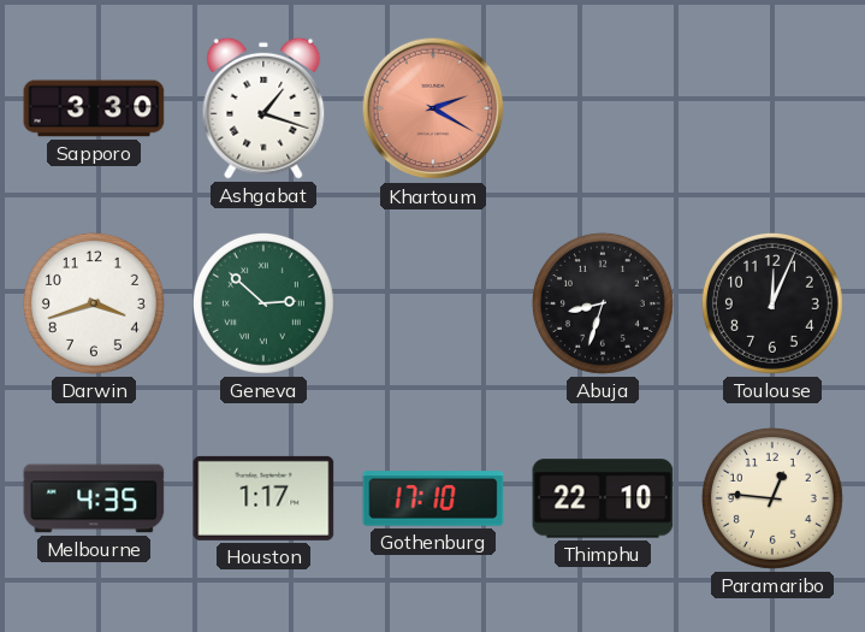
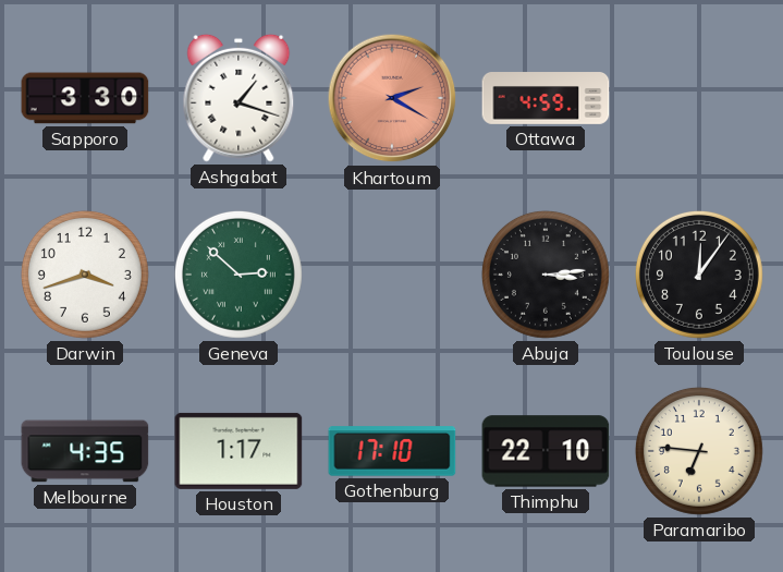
Ottawa: none -> 4:59
Abuja: 8:33 -> 3:14
Toulouse: 12:04 -> 12:06
Paramaribo: 12:46 -> 6:46
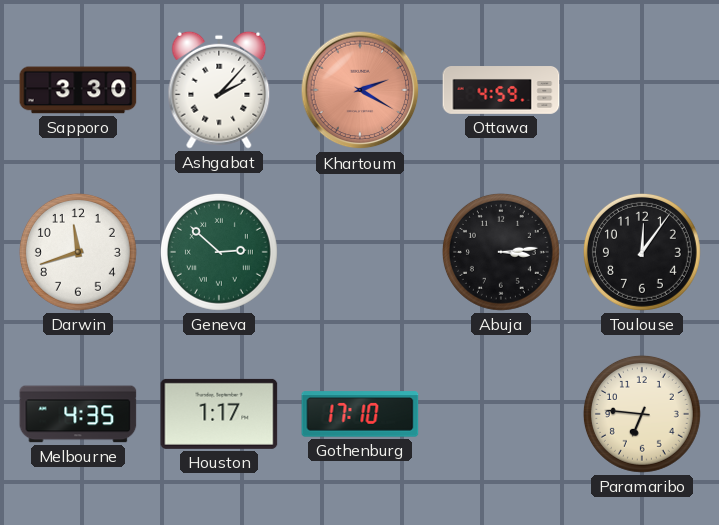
Ashgabat: 1:18 -> 2:07
Darwin: 3:42 -> 11:42
Thimphu: 22:10 -> none
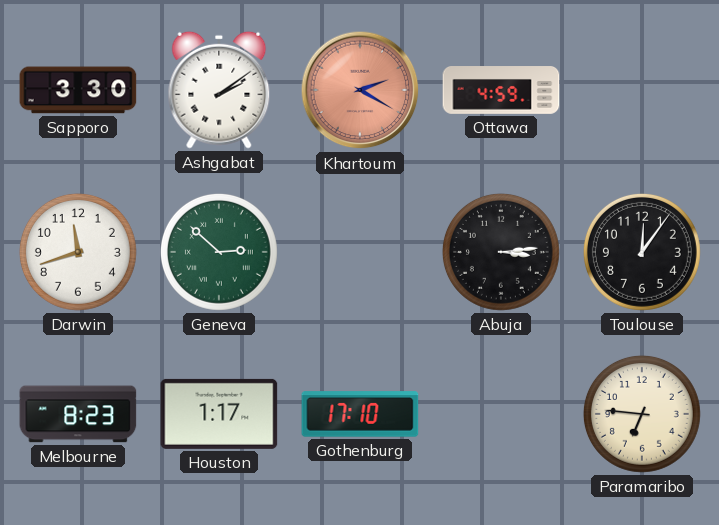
Ashgabat: 2:07 -> 2:09
Melbourne: 4:35 -> 8:23
